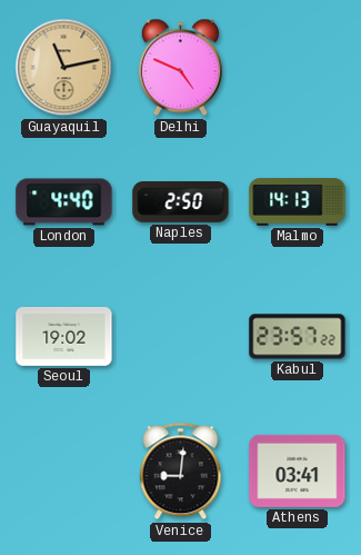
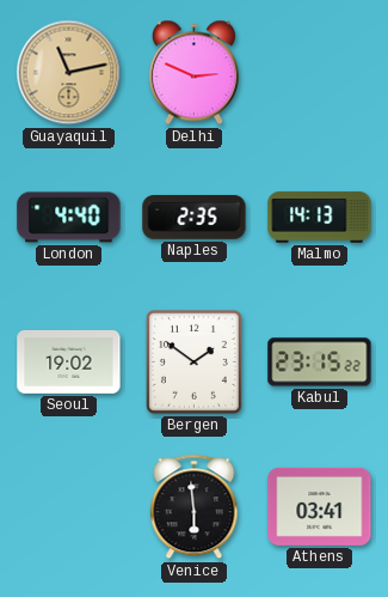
Delhi: 4:49 -> 2:49
Naples: 2:50 -> 2:35
Bergen: none -> 1:51
Kabul: 23:57 -> 23:15
Venice: 9:01 -> 5:59
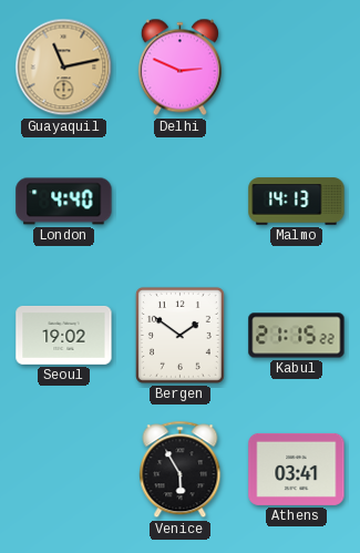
Naples: 2:35 -> none
Kabul: 23:15 -> 21:15
Venice: 5:59 -> 5:55
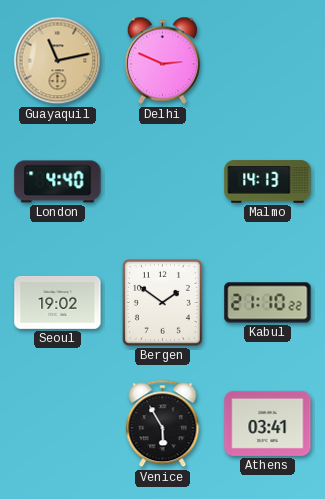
Kabul: 21:15 -> 21:10
